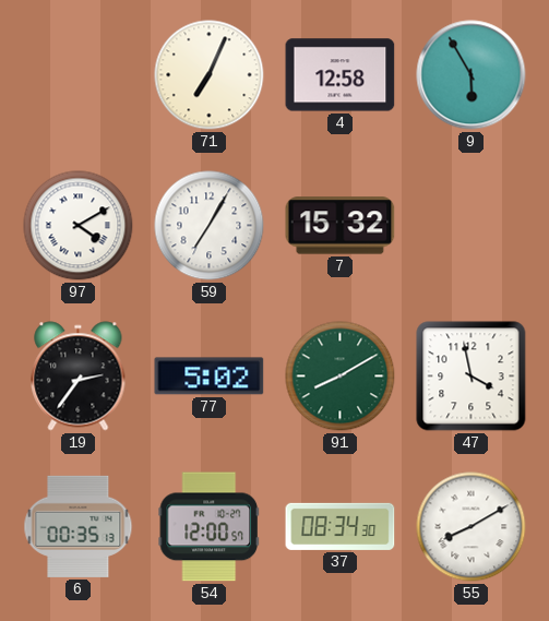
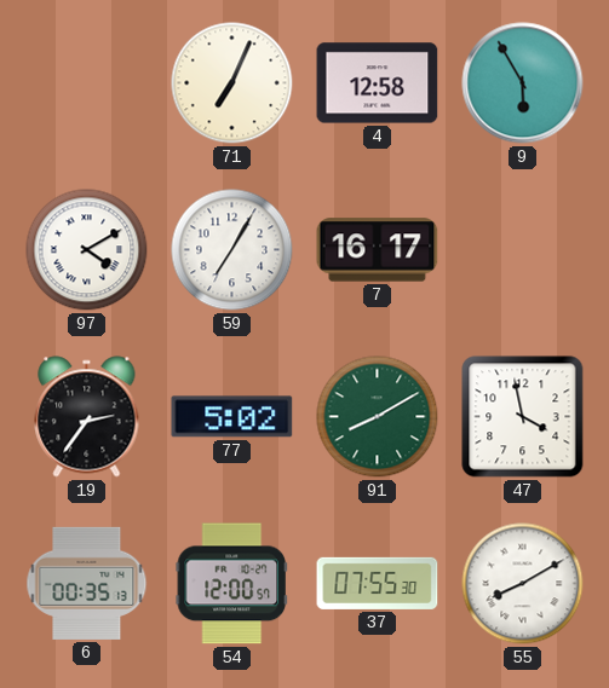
7: 15:32 -> 16:17
37: 08:34 -> 07:55
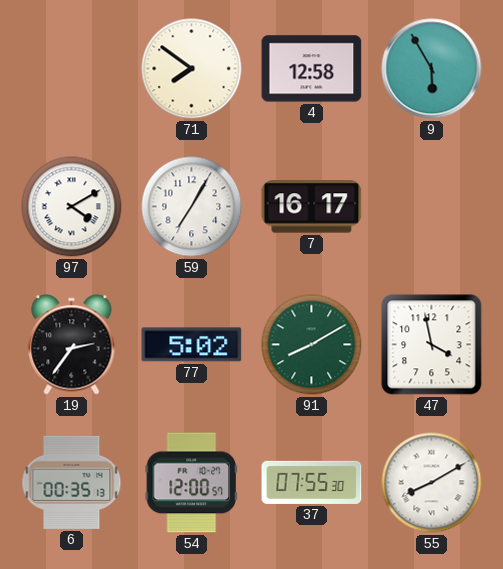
71: 7:04 -> 7:51
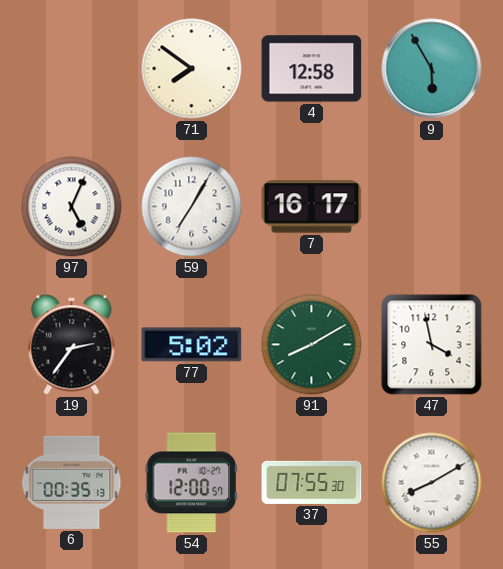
97: 4:10 -> 5:04
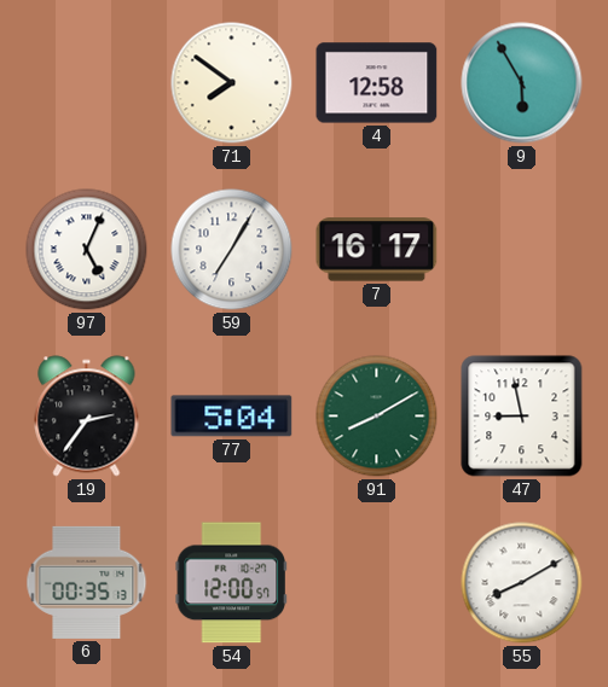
77: 5:02 -> 5:04
47: 3:58 -> 8:58
37: 07:55 -> none
